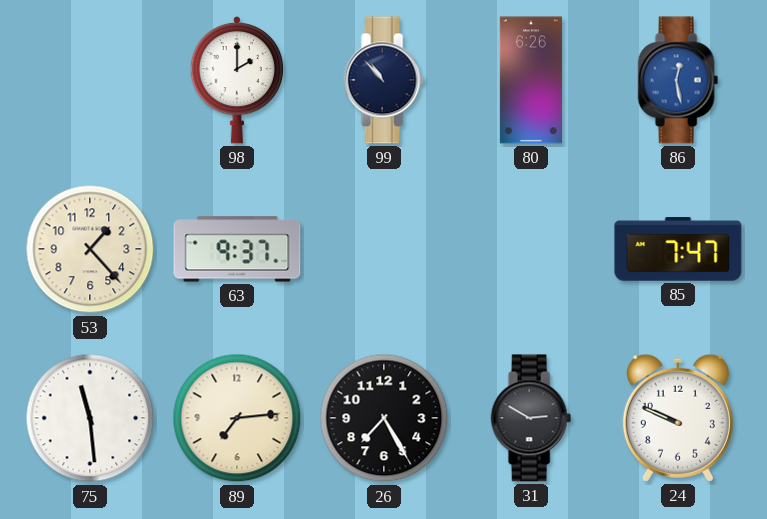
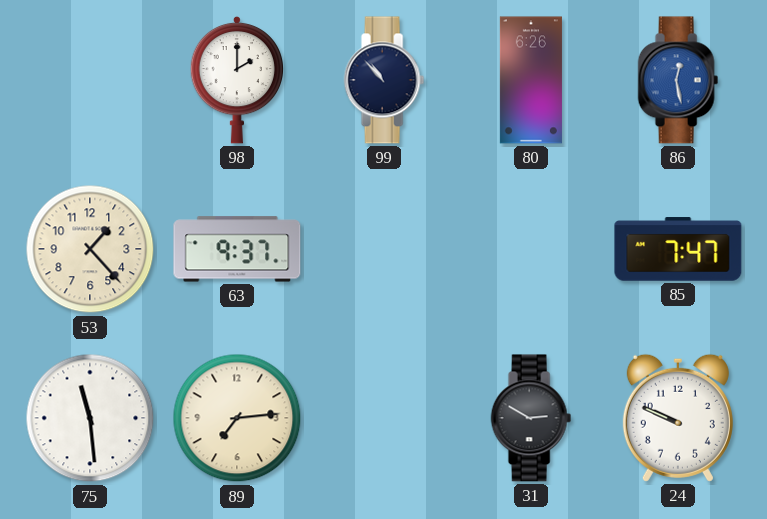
26: 7:25 -> none
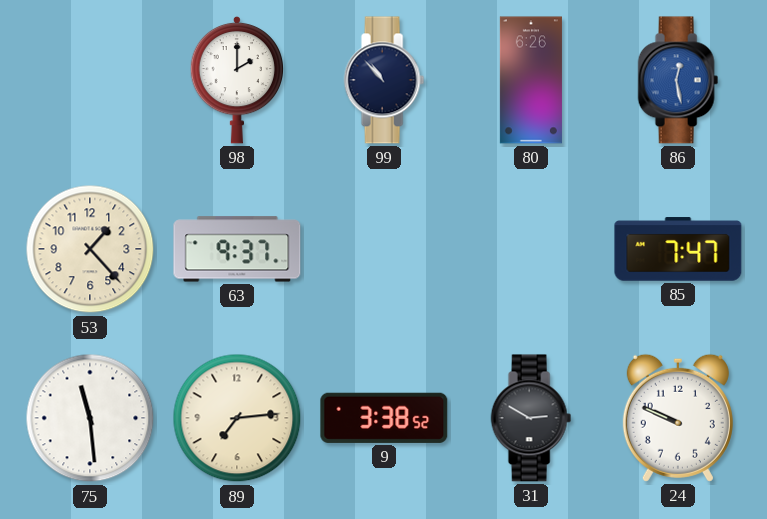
9: none -> 3:38
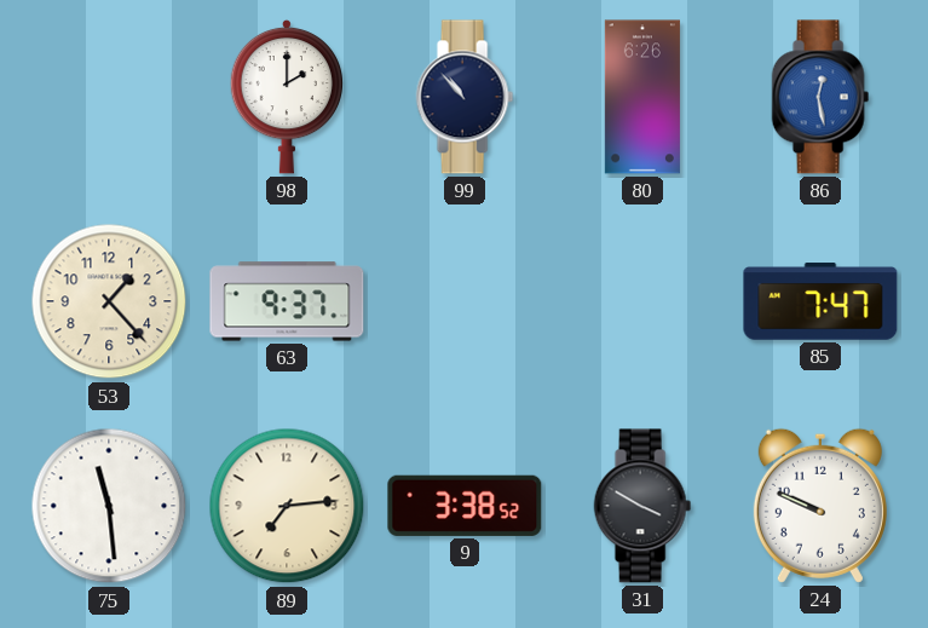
31: 2:50 -> 3:50
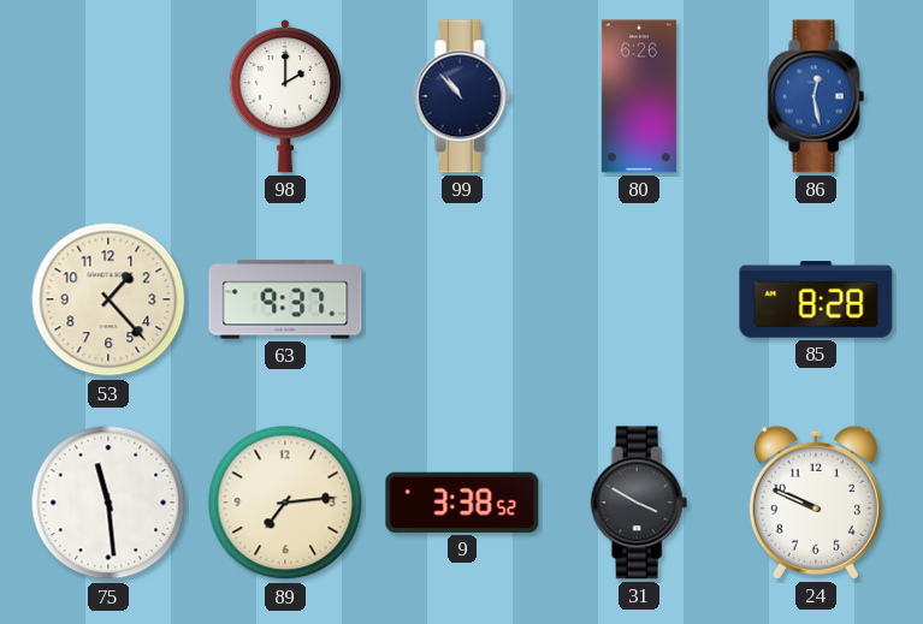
85: 7:47 -> 8:28
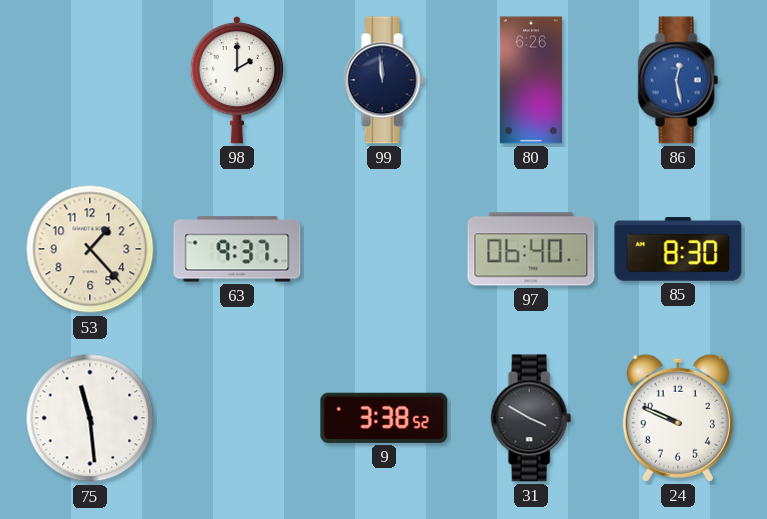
99: 10:53 -> 11:59
97: none -> 06:40
85: 8:28 -> 8:30
89: 7:14 -> none
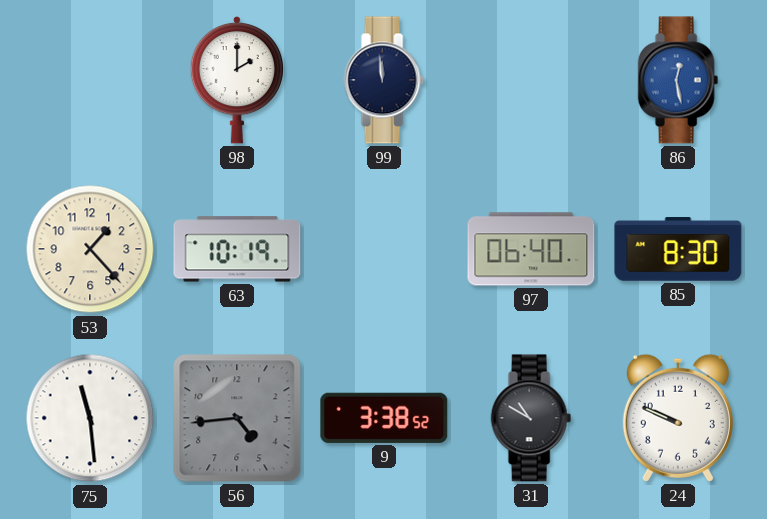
80: 6:26 -> none
63: 9:37 -> 10:19
56: none -> 4:44
31: 3:50 -> 10:50
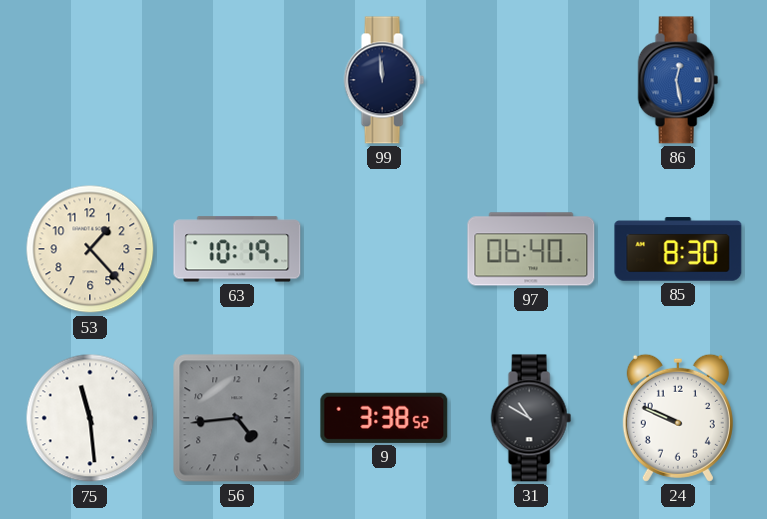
98: 2:00 -> none
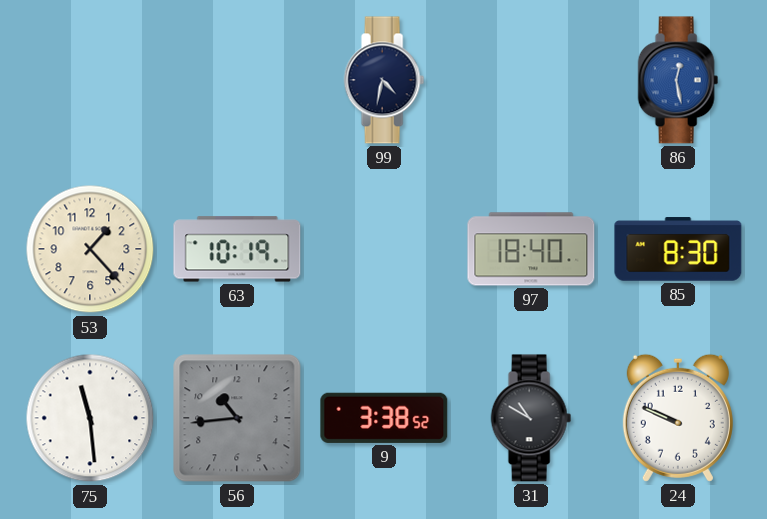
99: 11:59 -> 4:32
97: 06:40 -> 18:40
56: 4:44 -> 10:44
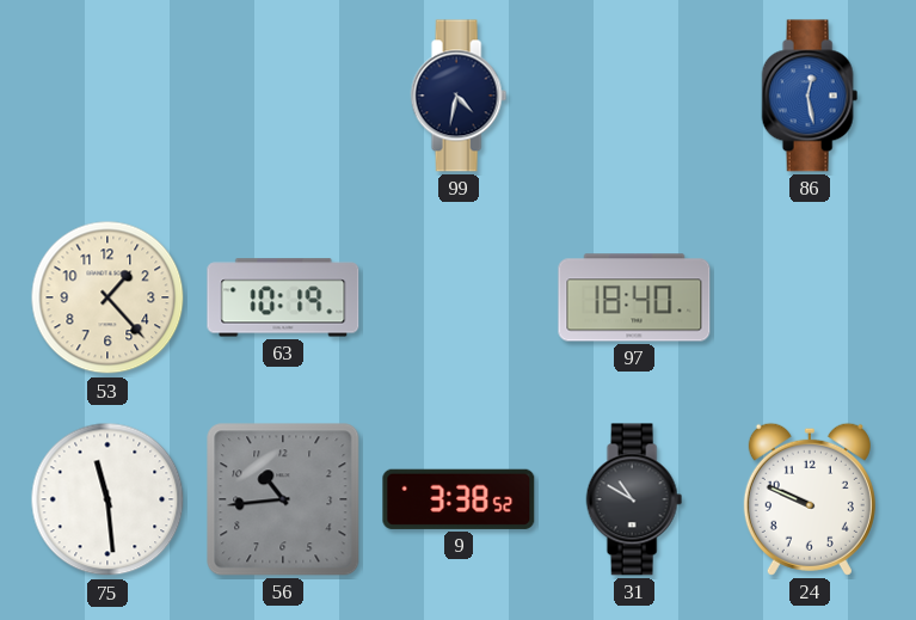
85: 8:30 -> none
